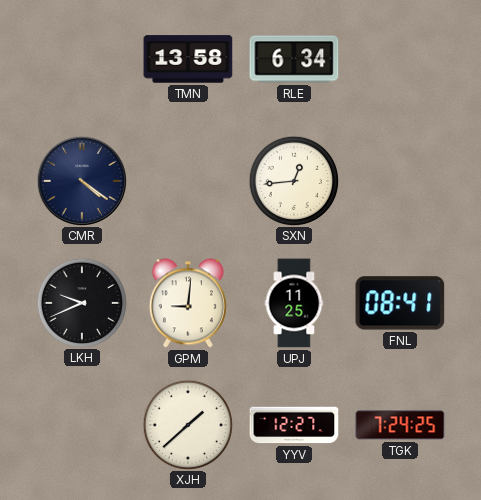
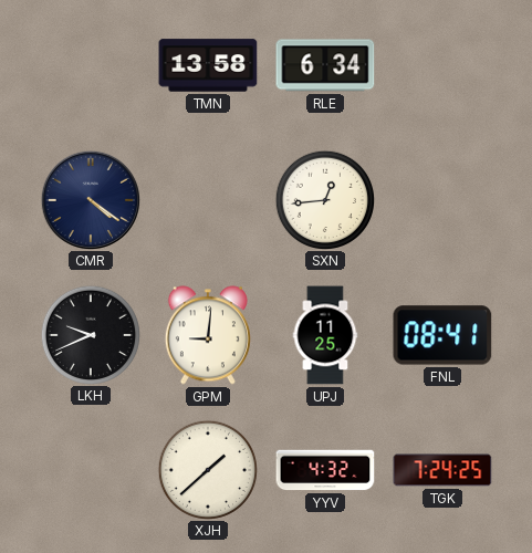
YYV: 12:27 -> 4:32
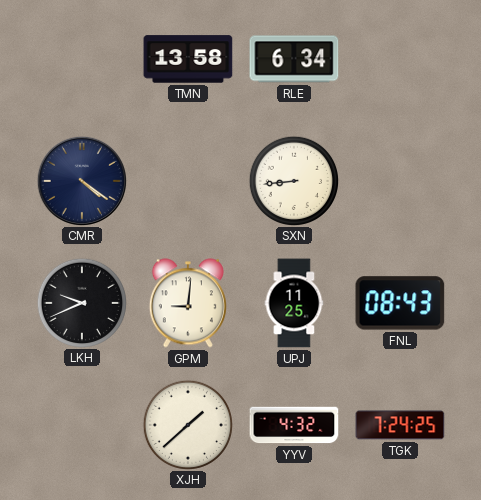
SXN: 12:44 -> 8:44
FNL: 08:41 -> 08:43
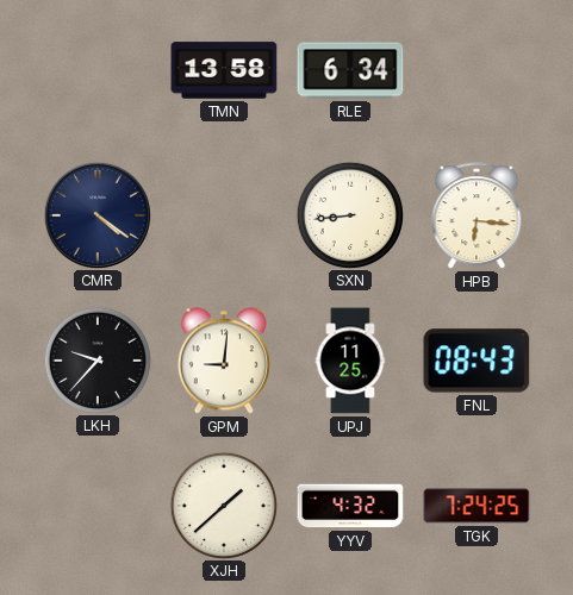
HPB: none -> 6:16
LKH: 9:41 -> 9:37
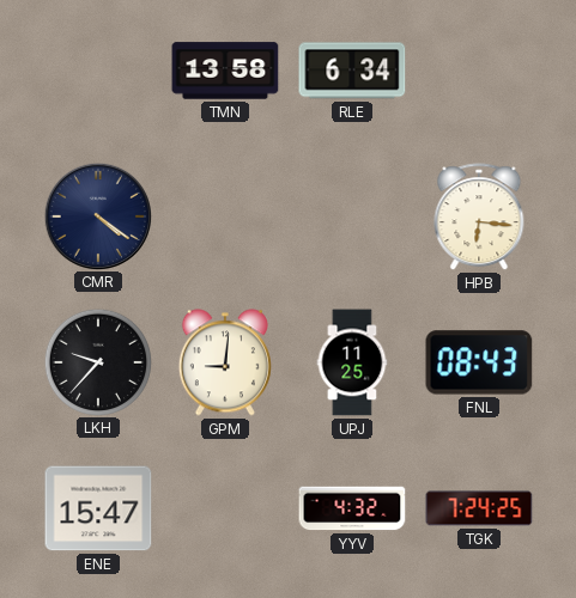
SXN: 8:44 -> none
ENE: none -> 15:47
XJH: 1:38 -> none
